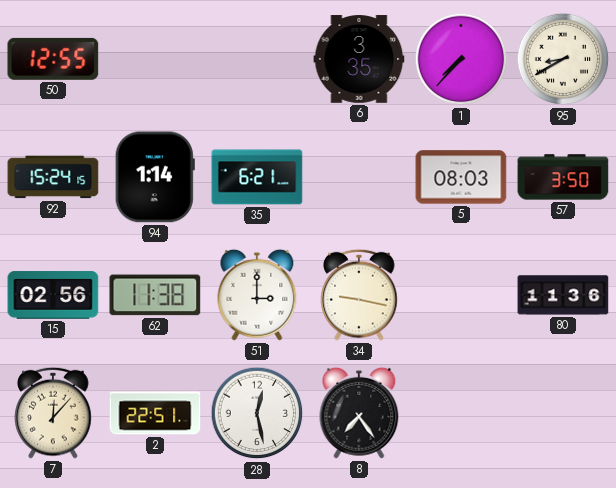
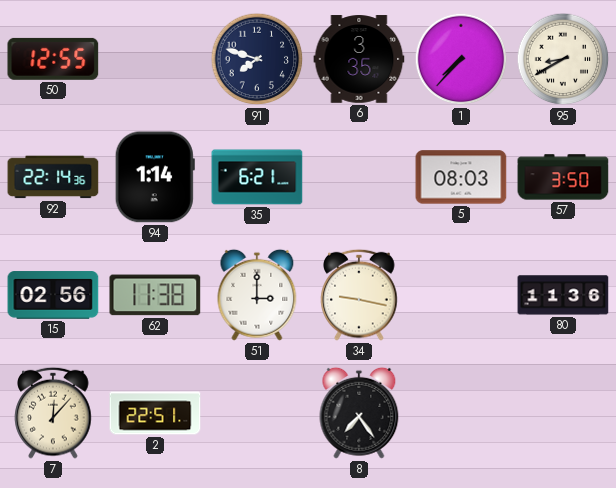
91: none -> 7:48
92: 15:24 -> 22:14
28: 12:28 -> none
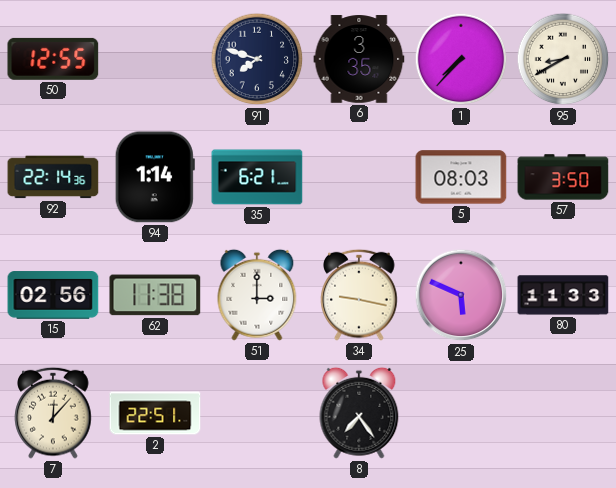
25: none -> 5:49
80: 11:36 -> 11:33
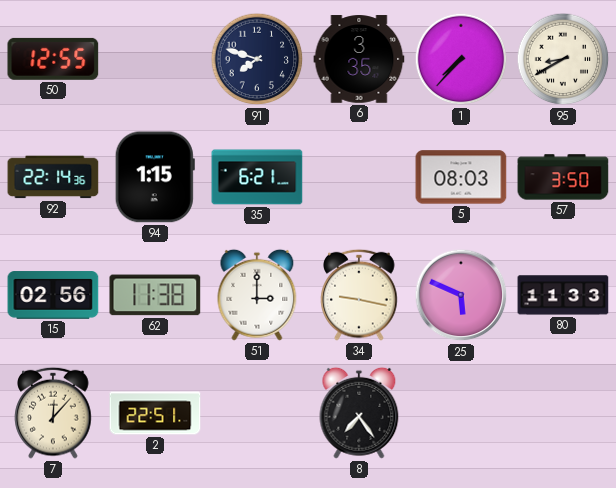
94: 1:14 -> 1:15
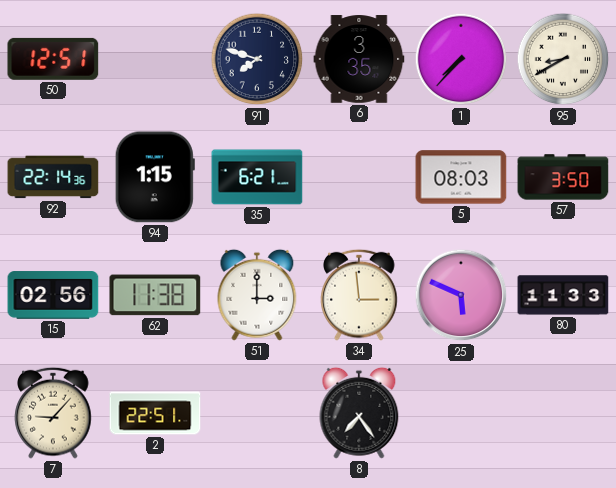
50: 12:55 -> 12:51
34: 9:17 -> 2:59
7: 12:07 -> 9:07
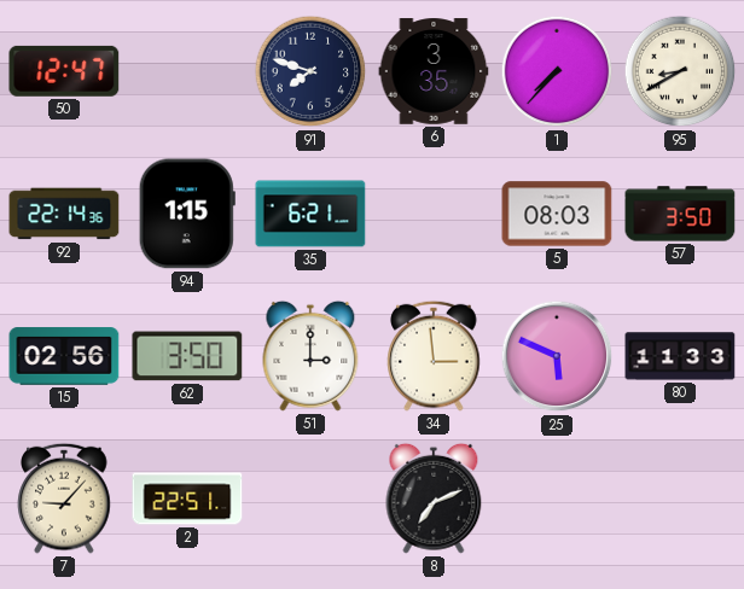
50: 12:51 -> 12:47
62: 11:38 -> 3:50
8: 7:24 -> 7:11
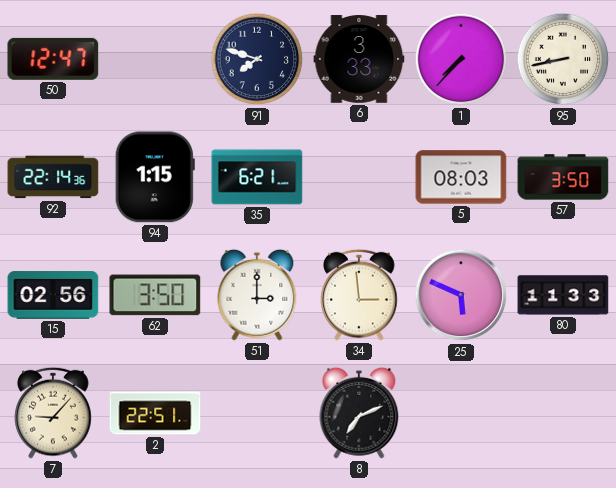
6: 3:35 -> 3:33
95: 8:40 -> 8:43
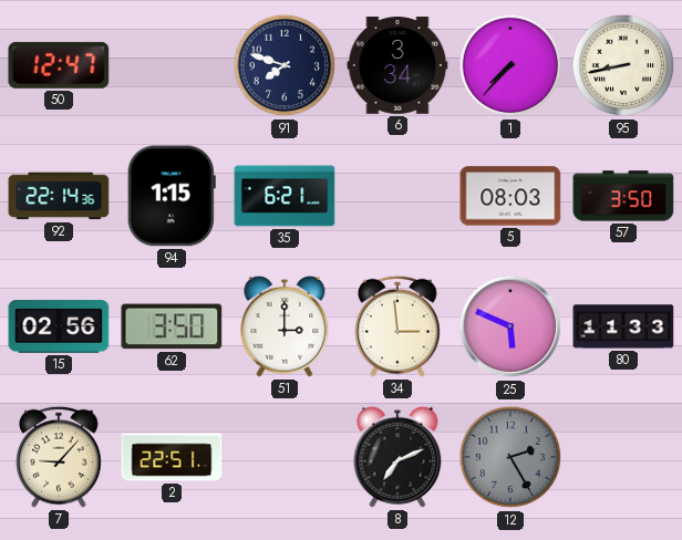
6: 3:33 -> 3:34
12: none -> 2:25
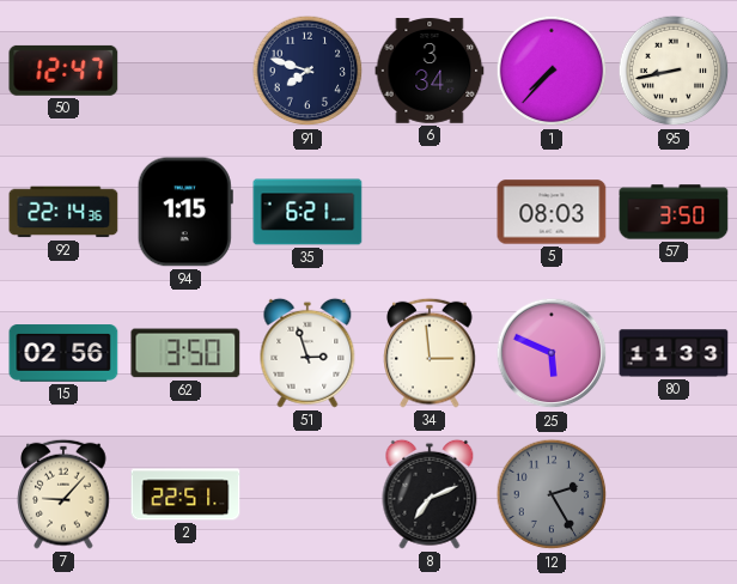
51: 3:00 -> 2:57
